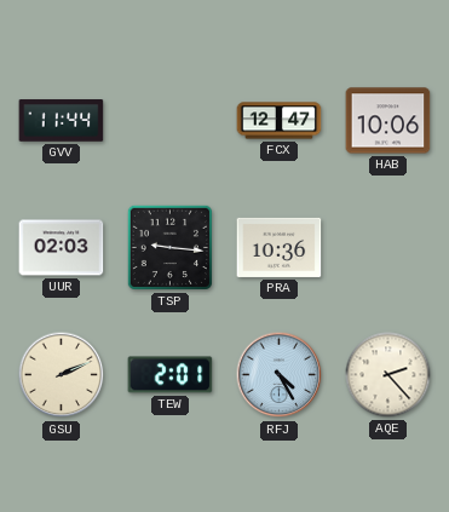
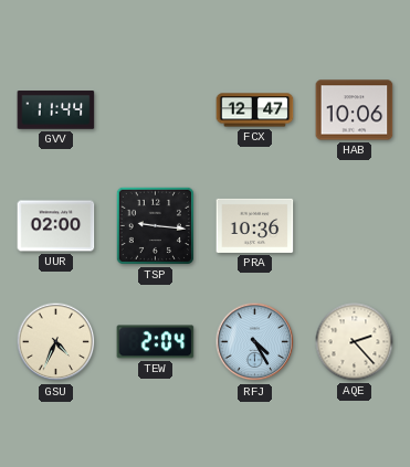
UUR: 02:03 -> 02:00
GSU: 2:11 -> 4:34
TEW: 2:01 -> 2:04
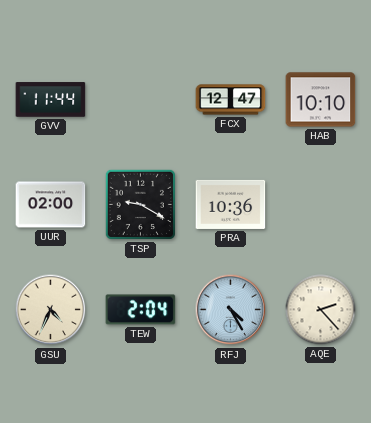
HAB: 10:06 -> 10:10
TSP: 9:16 -> 9:20
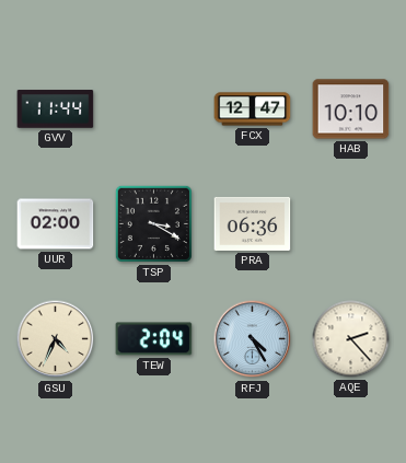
TSP: 9:20 -> 3:20
PRA: 10:36 -> 06:36
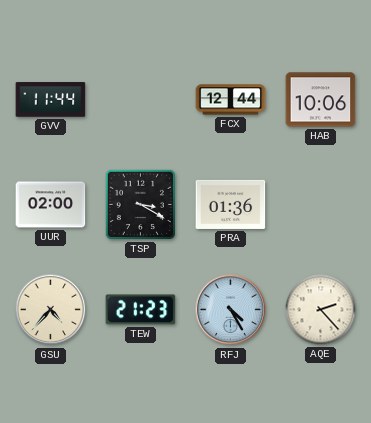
FCX: 12:47 -> 12:44
HAB: 10:10 -> 10:06
PRA: 06:36 -> 01:36
GSU: 4:34 -> 4:37
TEW: 2:04 -> 21:23
